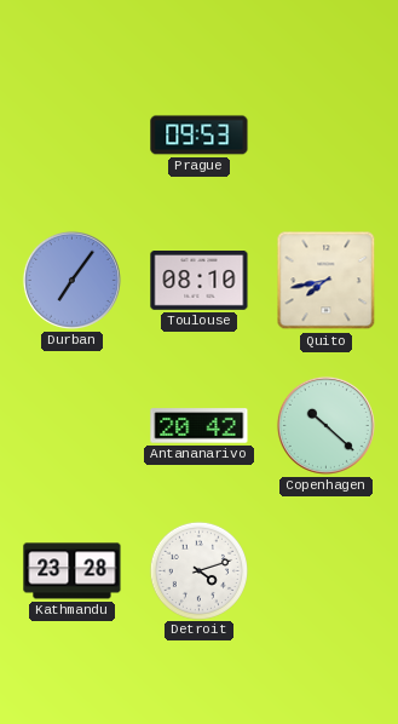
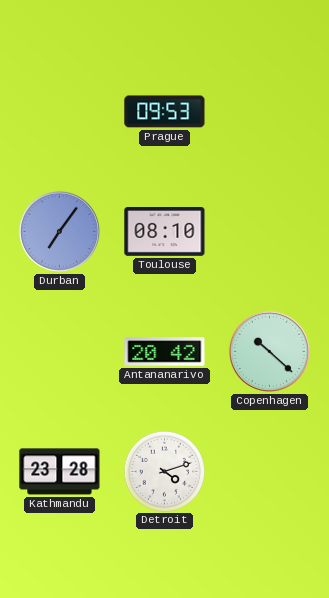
Quito: 7:43 -> none
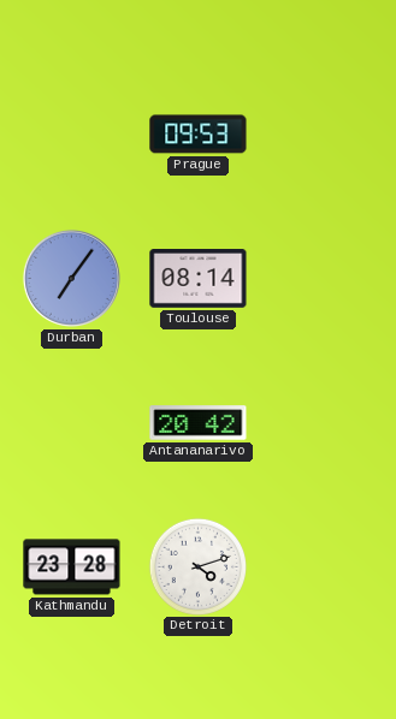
Toulouse: 08:10 -> 08:14
Copenhagen: 10:22 -> none
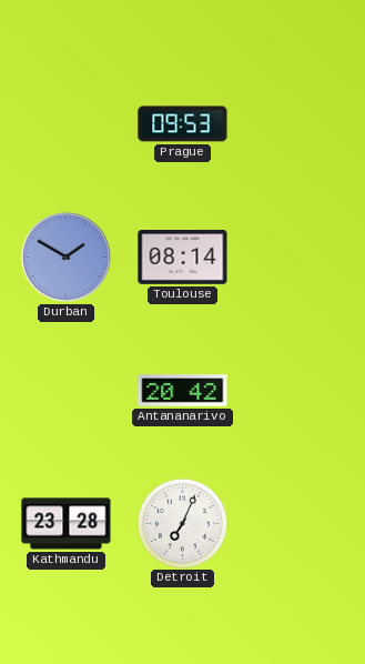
Durban: 7:06 -> 1:50
Detroit: 4:12 -> 7:04
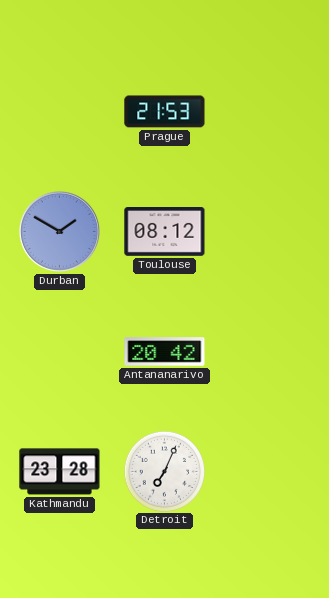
Prague: 09:53 -> 21:53
Toulouse: 08:14 -> 08:12
